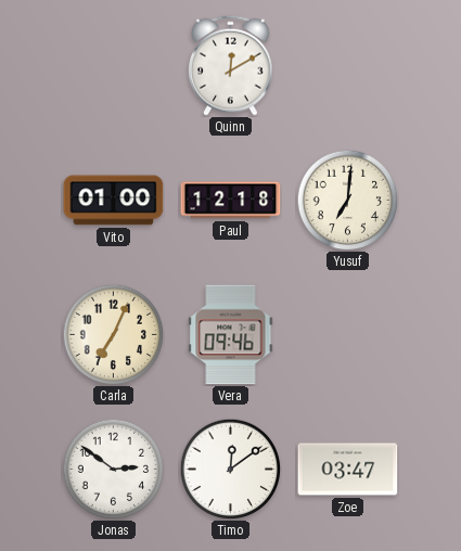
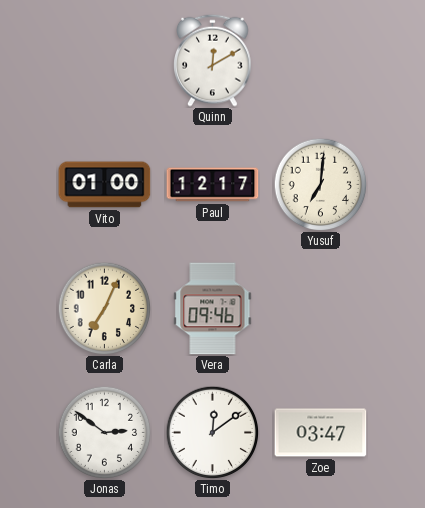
Paul: 12:18 -> 12:17
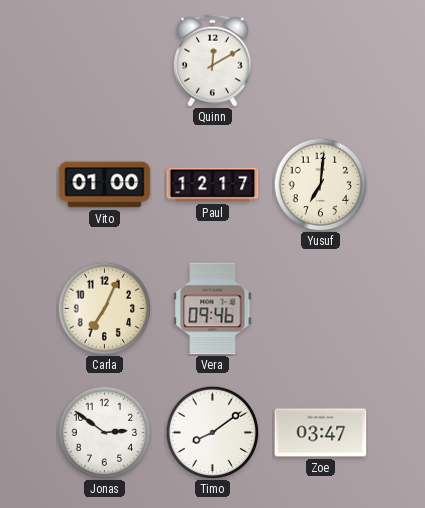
Timo: 12:09 -> 8:09
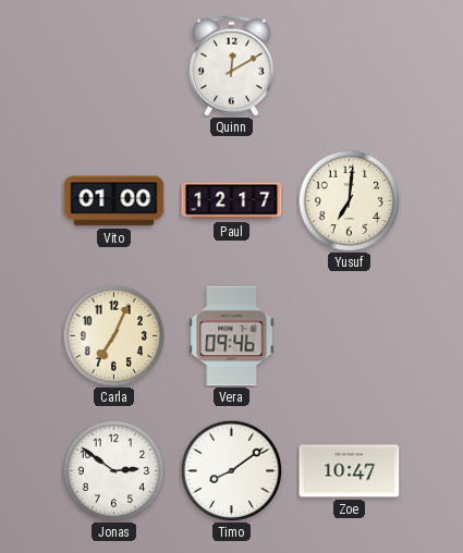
Zoe: 03:47 -> 10:47
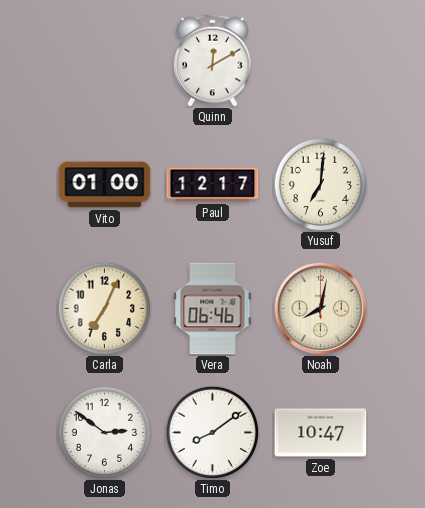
Vera: 09:46 -> 06:46
Noah: none -> 8:02
